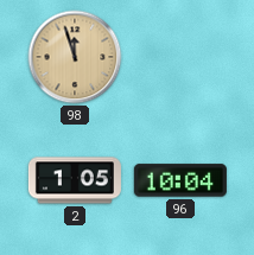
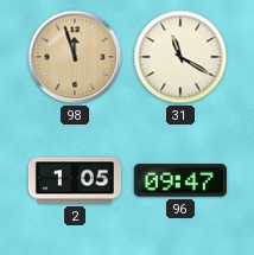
31: none -> 11:20
96: 10:04 -> 09:47
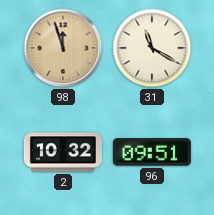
2: 1:05 -> 10:32
96: 09:47 -> 09:51
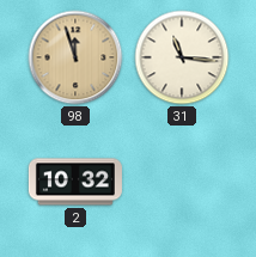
31: 11:20 -> 11:16
96: 09:51 -> none
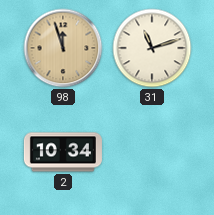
31: 11:16 -> 11:12
2: 10:32 -> 10:34
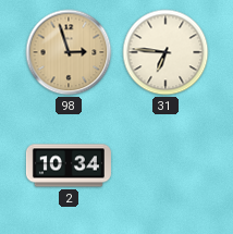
98: 11:57 -> 2:57
31: 11:12 -> 6:46
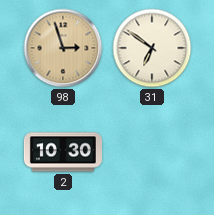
31: 6:46 -> 6:51
2: 10:34 -> 10:30
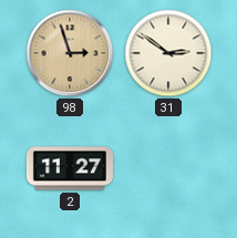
31: 6:51 -> 2:51
2: 10:30 -> 11:27
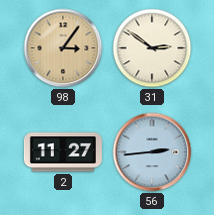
98: 2:57 -> 3:06
56: none -> 2:44
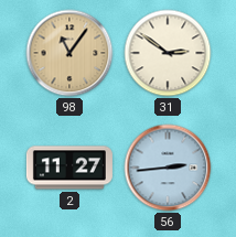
98: 3:06 -> 11:06
